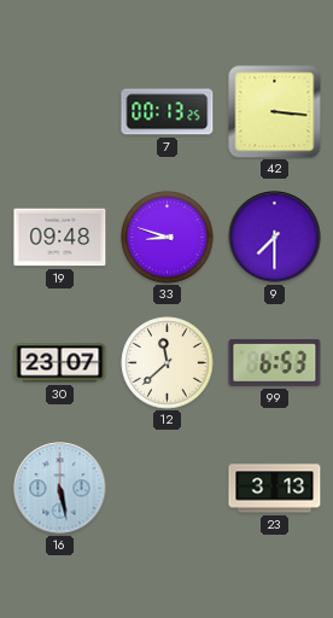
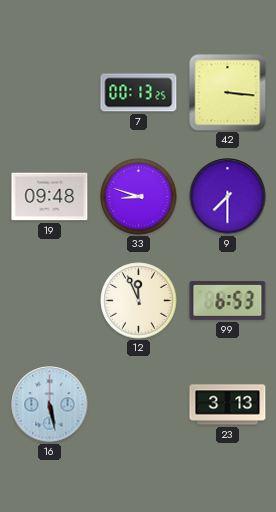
30: 23:07 -> none
12: 11:38 -> 11:56
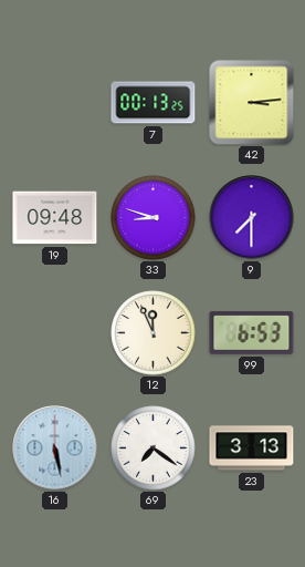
42: 3:16 -> 3:14
69: none -> 7:21
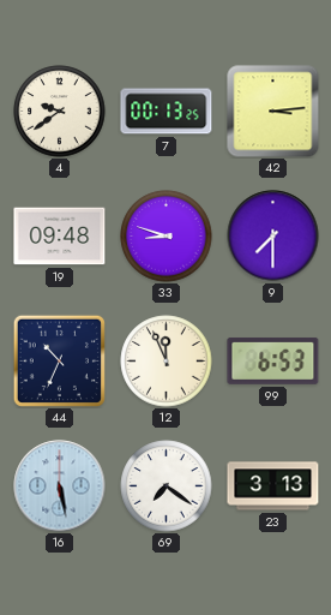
4: none -> 9:39
44: none -> 10:34
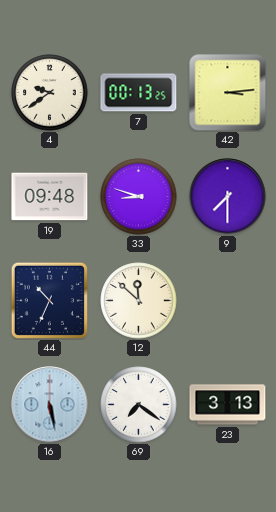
12: 11:56 -> 11:52
99: 6:53 -> none
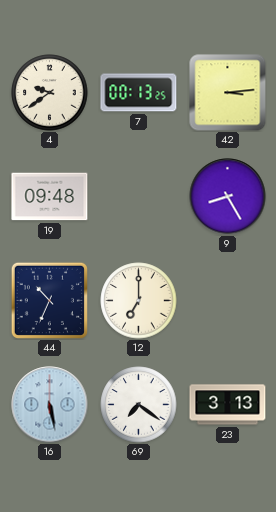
33: 8:48 -> none
9: 7:30 -> 8:25
12: 11:52 -> 7:00
